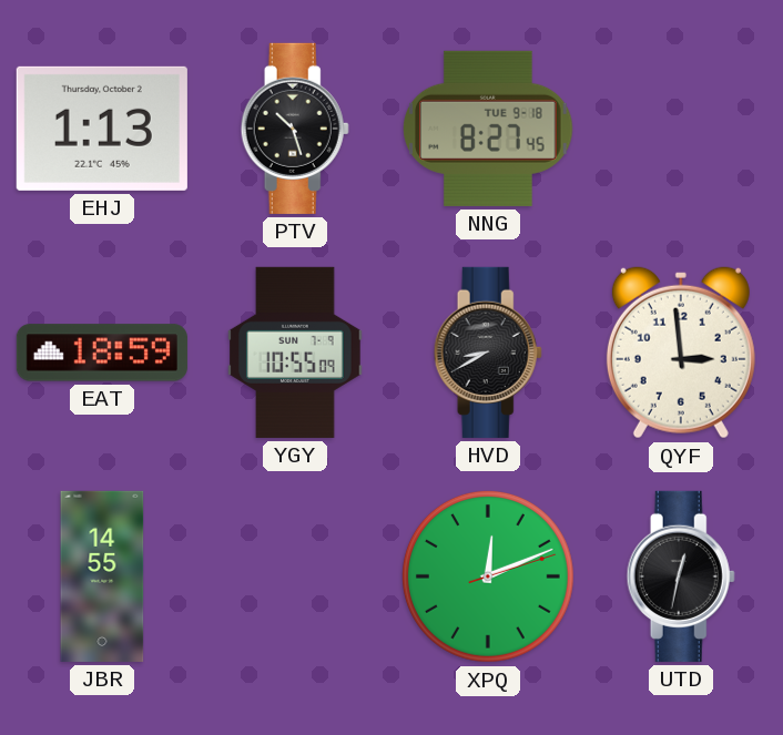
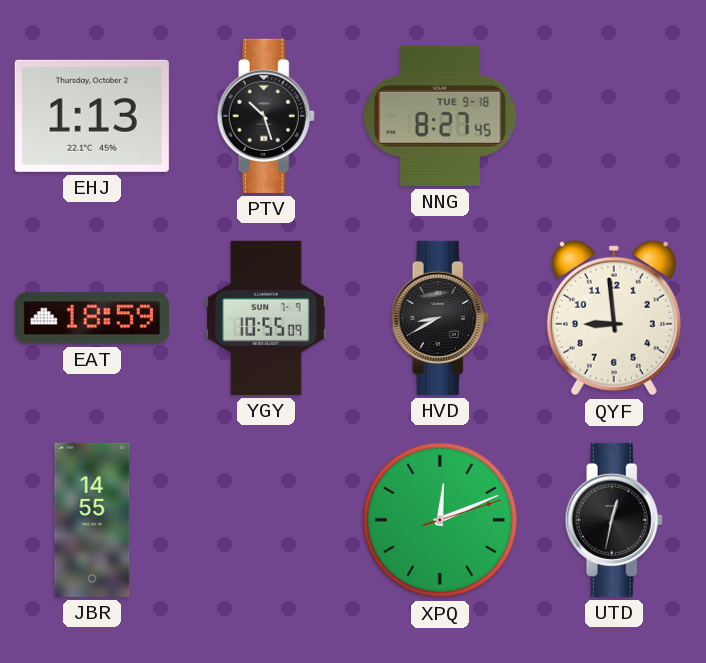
QYF: 2:59 -> 8:59
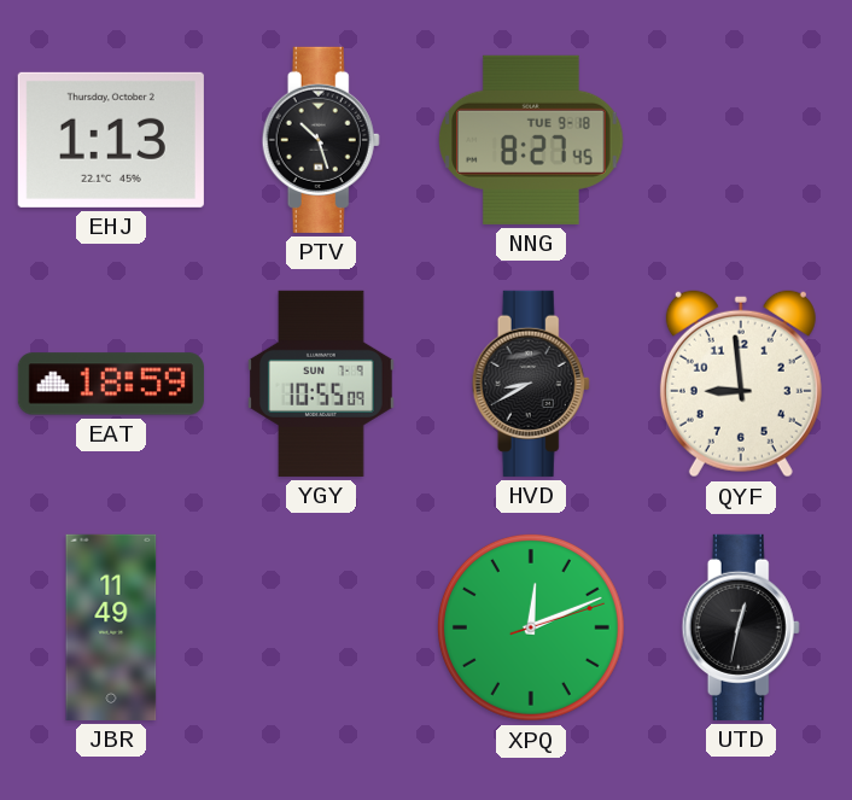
JBR: 14:55 -> 11:49
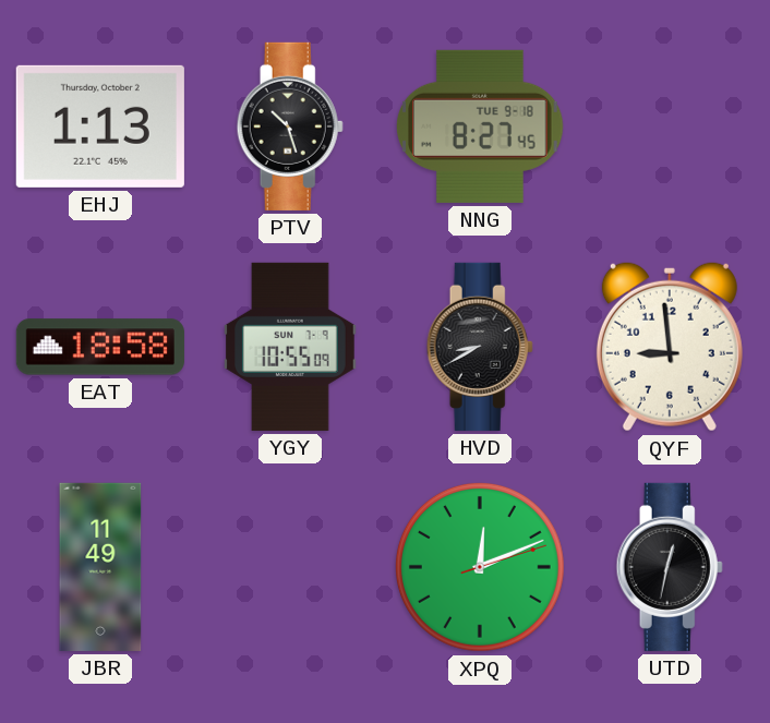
EAT: 18:59 -> 18:58
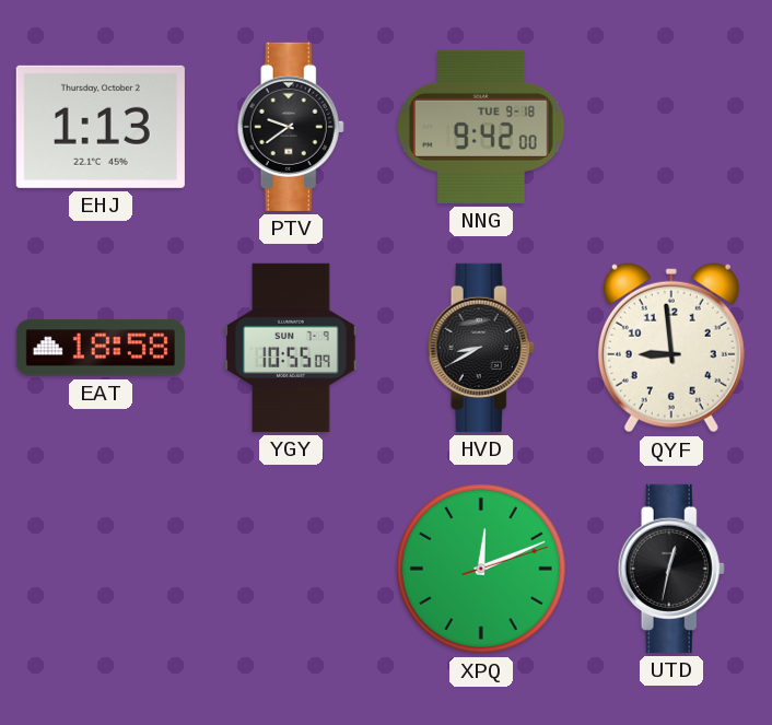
PTV: 10:27 -> 9:39
NNG: 8:27 -> 9:42
JBR: 11:49 -> none
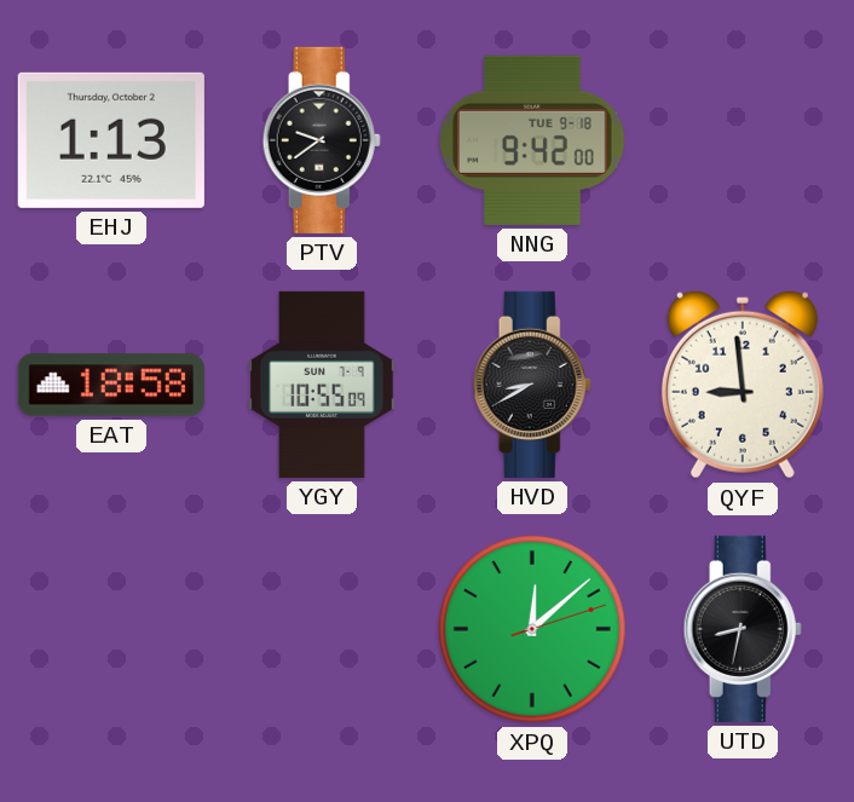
XPQ: 12:11 -> 12:08
UTD: 12:32 -> 8:32
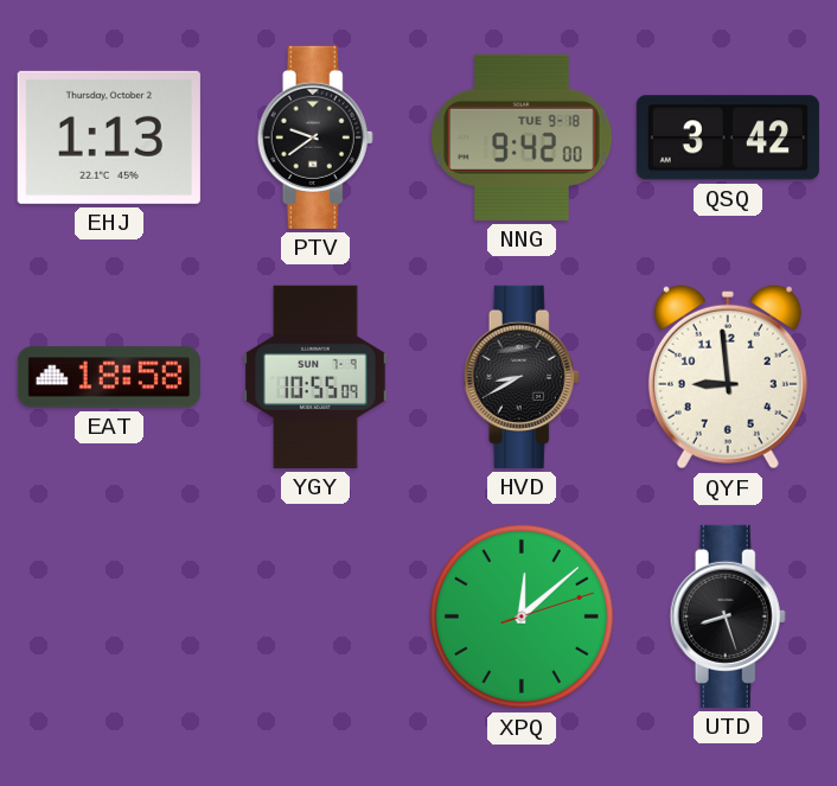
QSQ: none -> 3:42
UTD: 8:32 -> 8:27
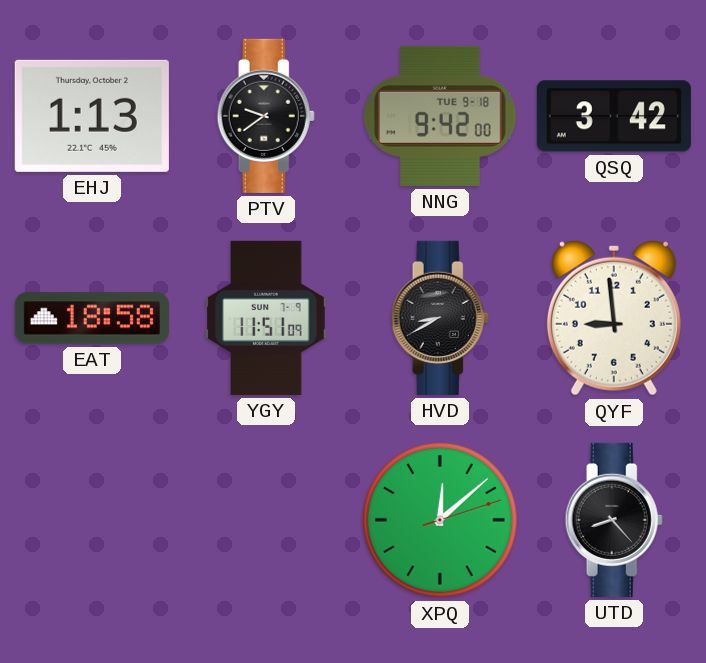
YGY: 10:55 -> 11:51
UTD: 8:27 -> 8:23
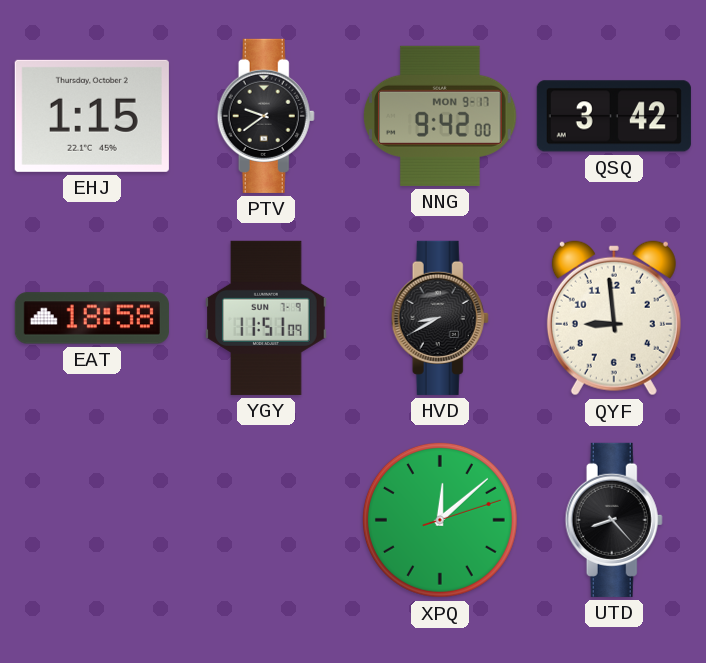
EHJ: 1:13 -> 1:15
NNG date: TUE 9-18 -> MON 9-17
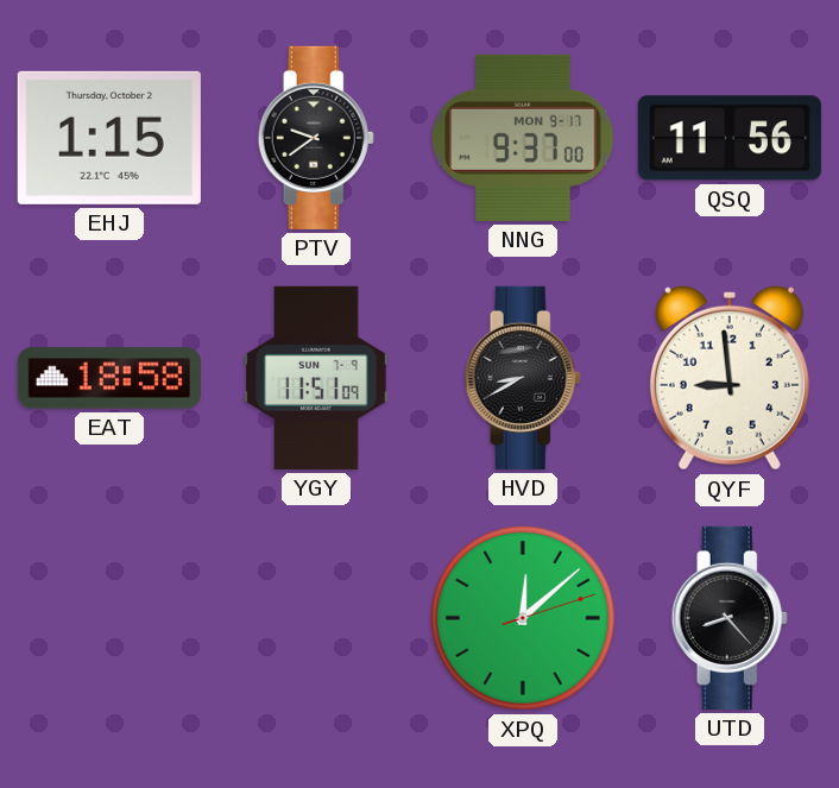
NNG: 9:42 -> 9:37
QSQ: 3:42 -> 11:56
